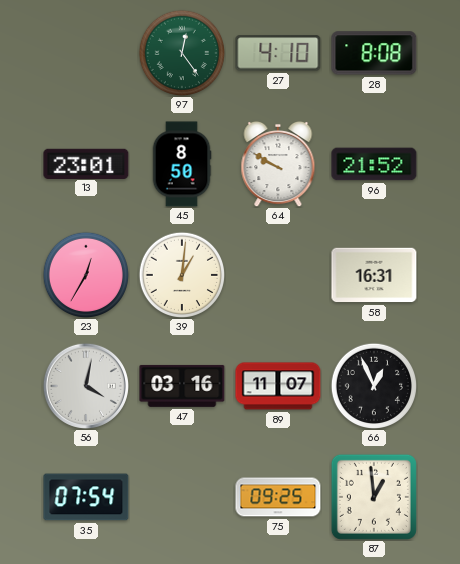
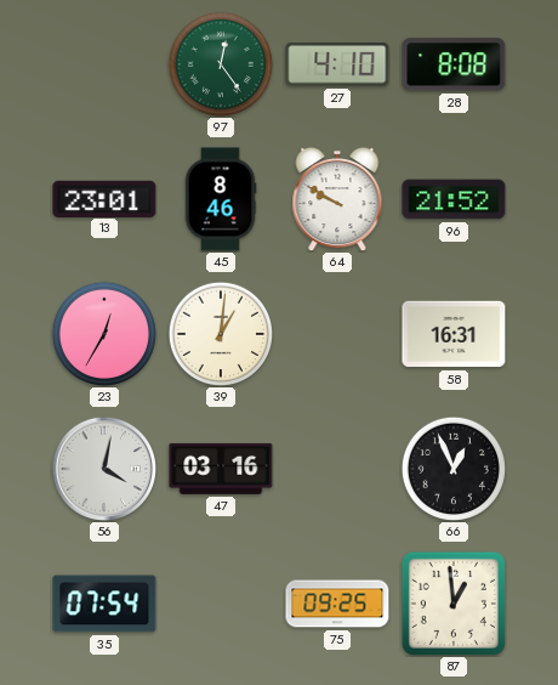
45: 8:50 -> 8:46
89: 11:07 -> none
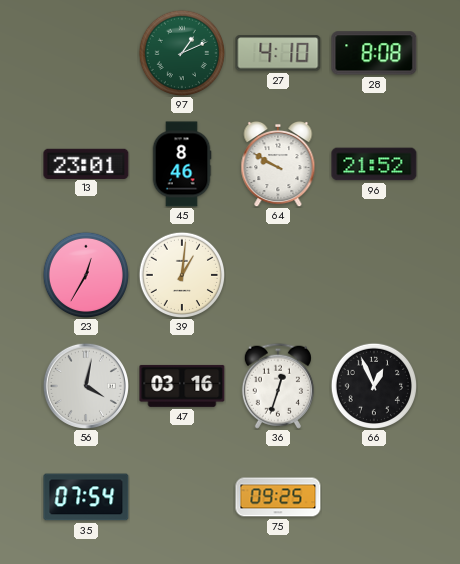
97: 12:24 -> 1:11
58: 16:31 -> none
36: none -> 12:33
87: 12:59 -> none
